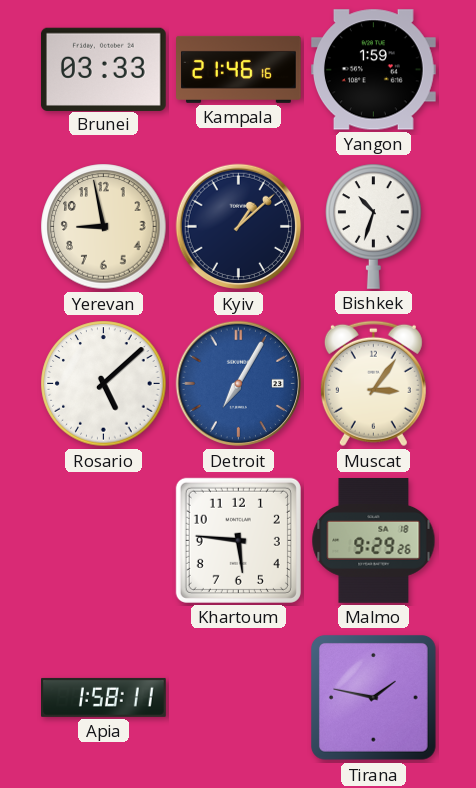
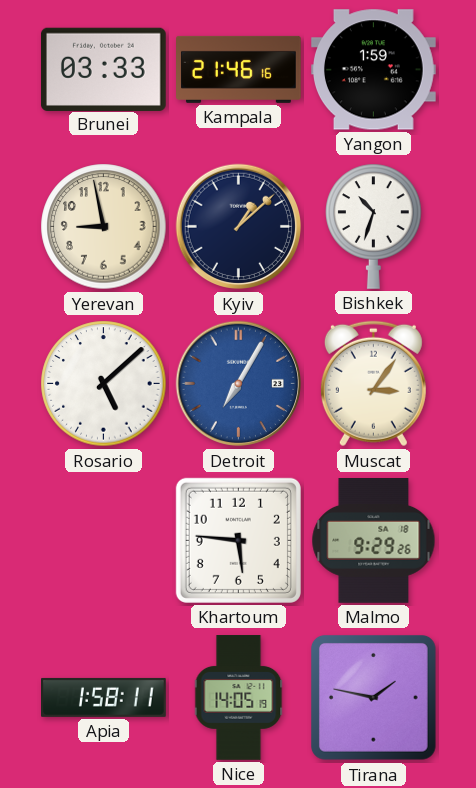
Nice: none -> 14:05
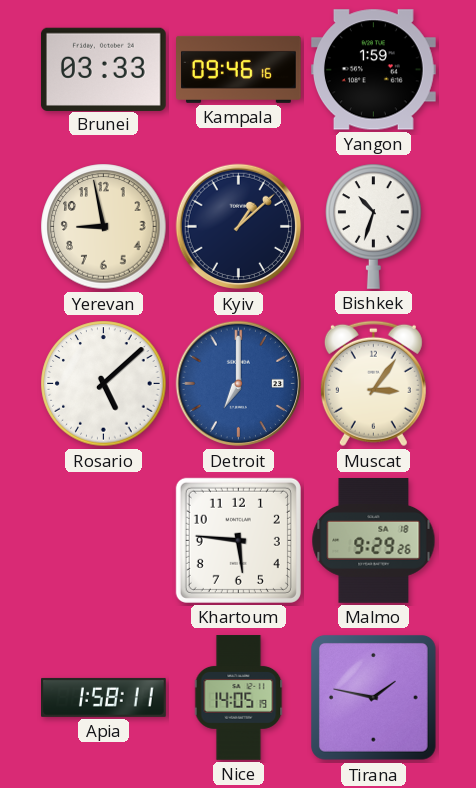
Kampala: 21:46 -> 09:46
Detroit: 7:05 -> 7:00
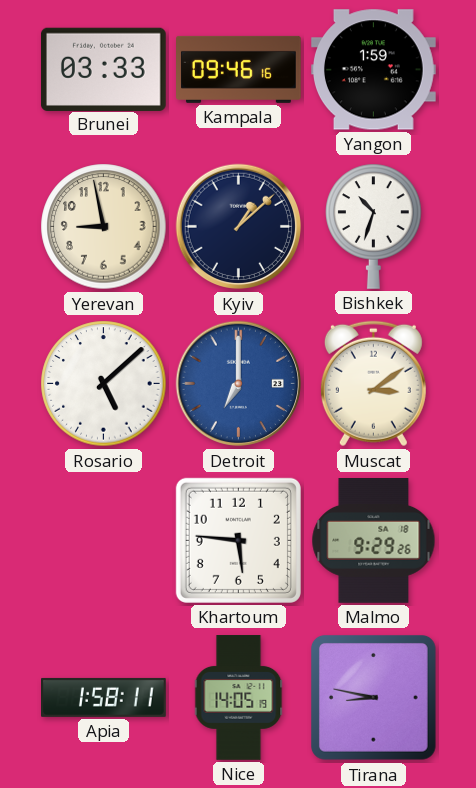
Muscat: 3:06 -> 3:09
Tirana: 1:47 -> 8:47
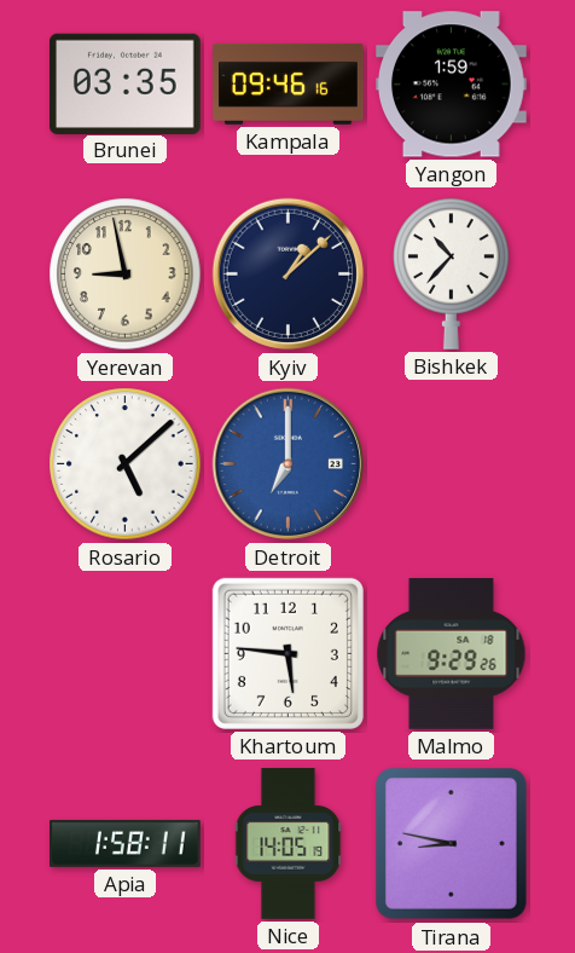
Brunei: 03:33 -> 03:35
Bishkek: 10:33 -> 10:37
Muscat: 3:09 -> none
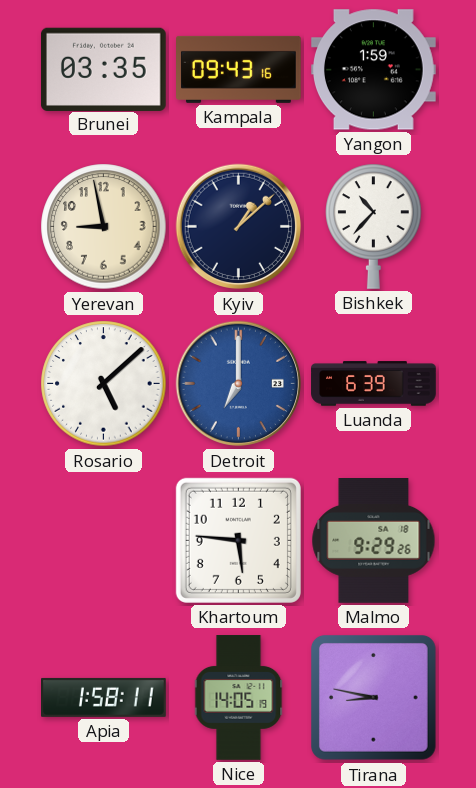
Kampala: 09:46 -> 09:43
Luanda: none -> 6:39
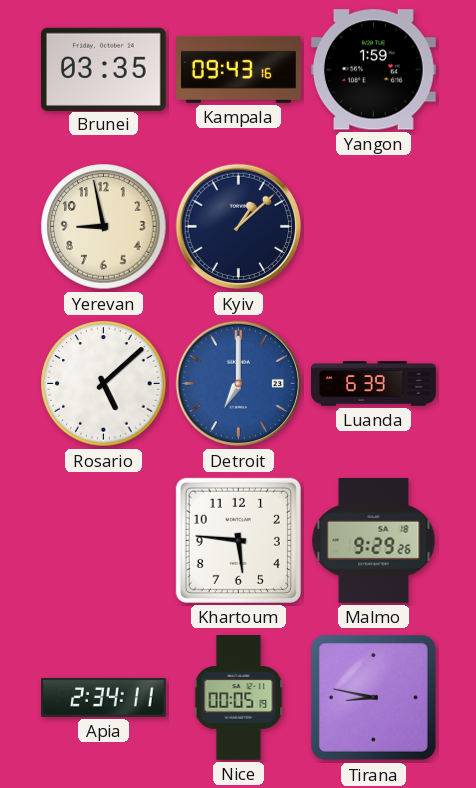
Bishkek: 10:37 -> none
Apia: 1:58 -> 2:34
Nice: 14:05 -> 00:05
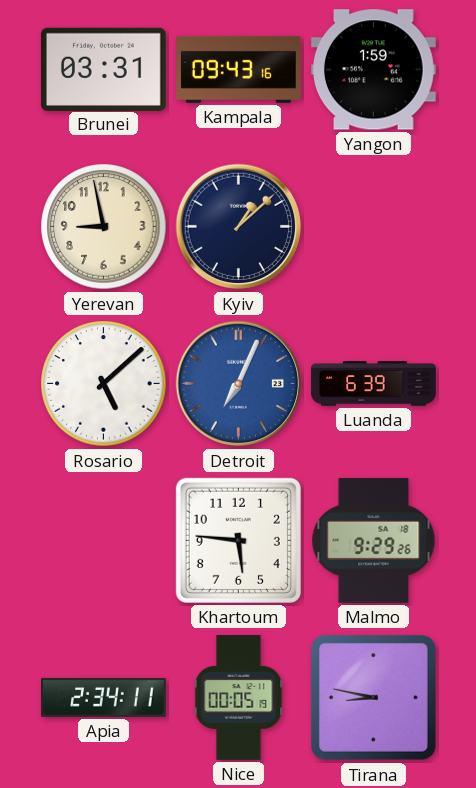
Brunei: 03:35 -> 03:31
Detroit: 7:00 -> 7:04
